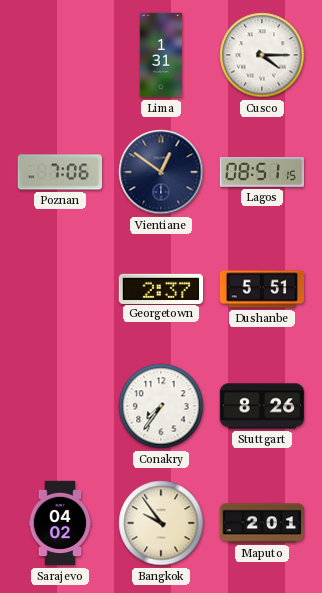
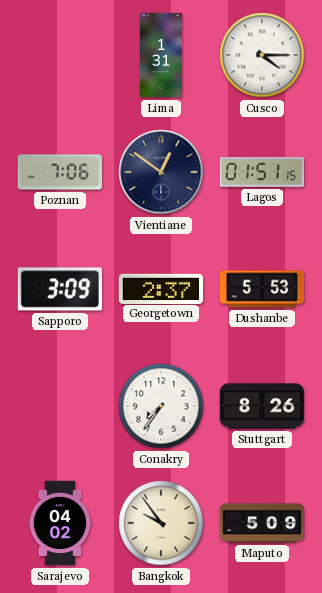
Lagos: 08:51 -> 01:51
Sapporo: none -> 3:09
Dushanbe: 5:51 -> 5:53
Maputo: 2:01 -> 5:09
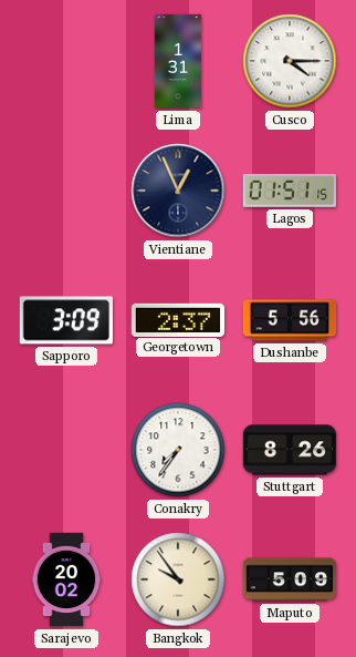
Poznan: 7:06 -> none
Vientiane: 12:51 -> 12:56
Dushanbe: 5:53 -> 5:56
Sarajevo: 04:02 -> 20:02
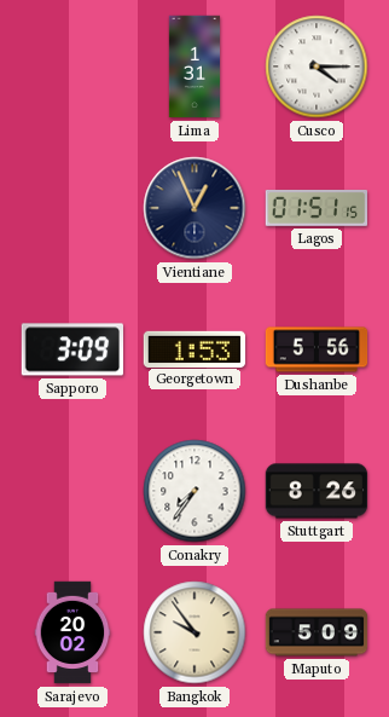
Georgetown: 2:37 -> 1:53
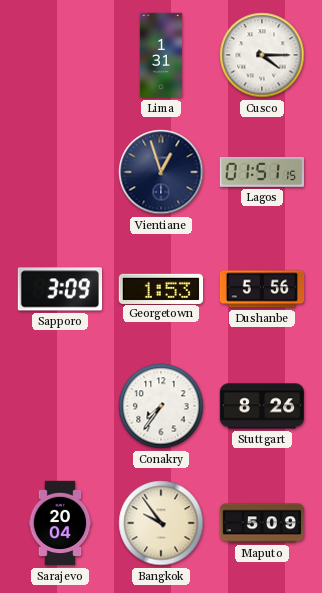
Vientiane: 12:56 -> 12:57
Sarajevo: 20:02 -> 20:04
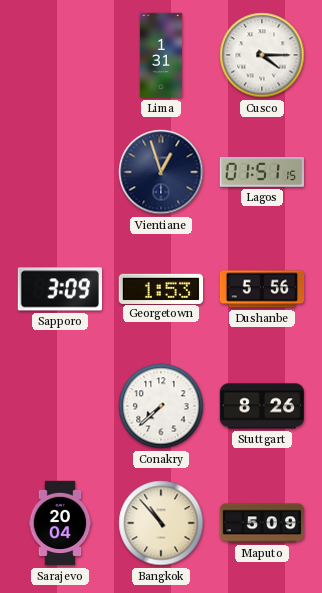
Conakry: 7:36 -> 7:38
Bangkok: 9:54 -> 10:53
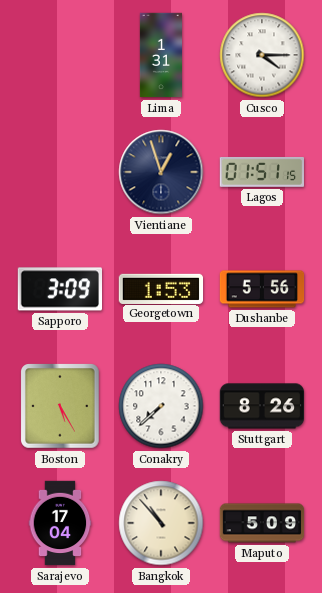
Boston: none -> 5:25
Sarajevo: 20:04 -> 17:04
